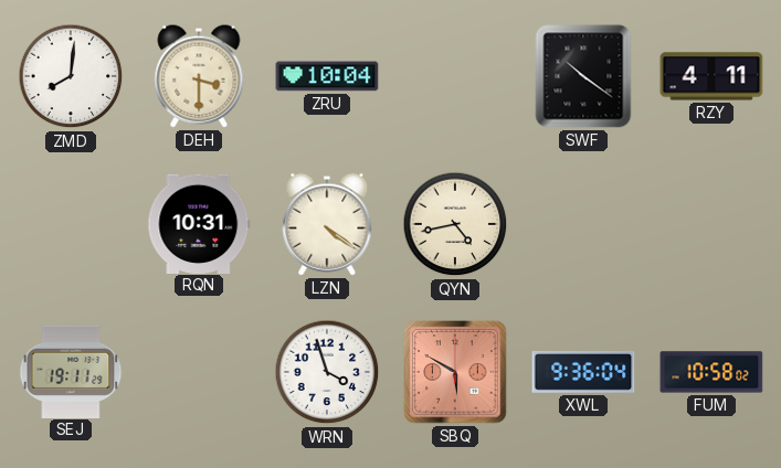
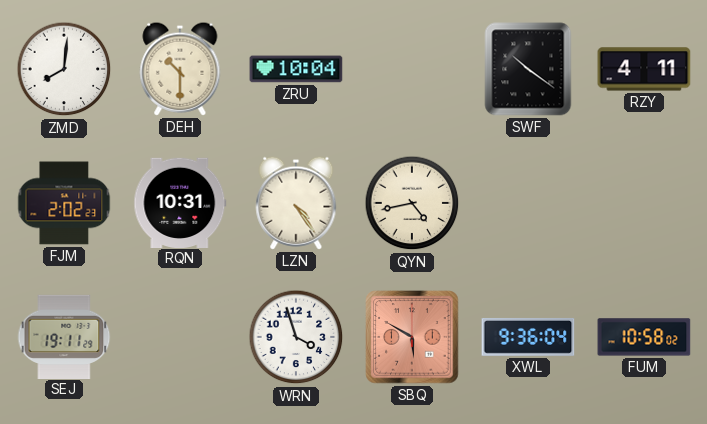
DEH: 3:30 -> 10:30
FJM: none -> 2:02
LZN: 4:21 -> 4:24
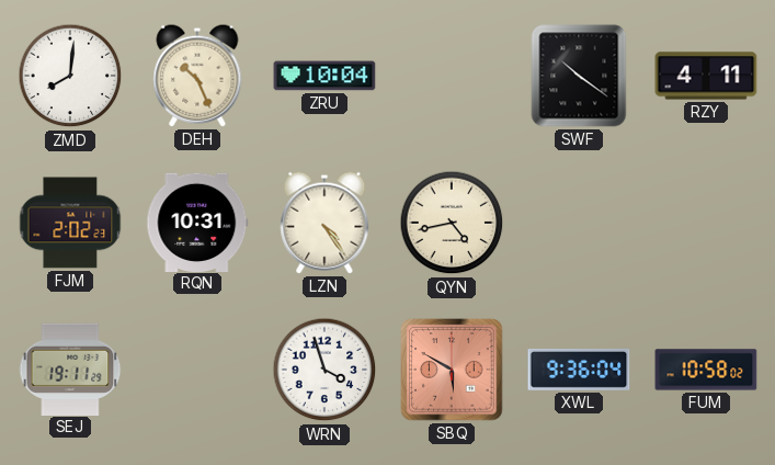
DEH: 10:30 -> 10:26
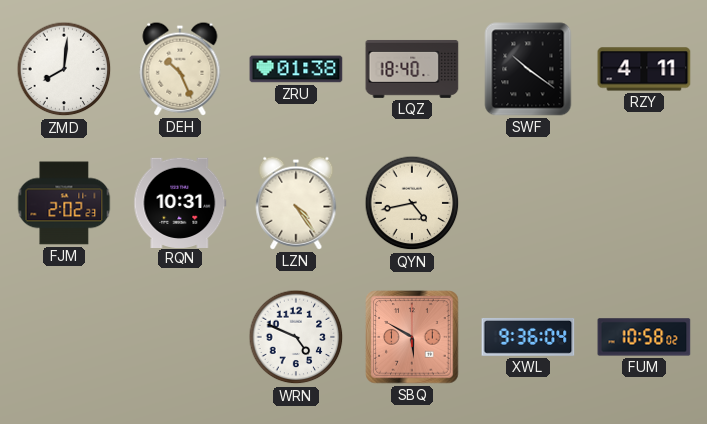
ZRU: 10:04 -> 01:38
LQZ: none -> 18:40
SEJ: 19:11 -> none
WRN: 3:57 -> 4:49
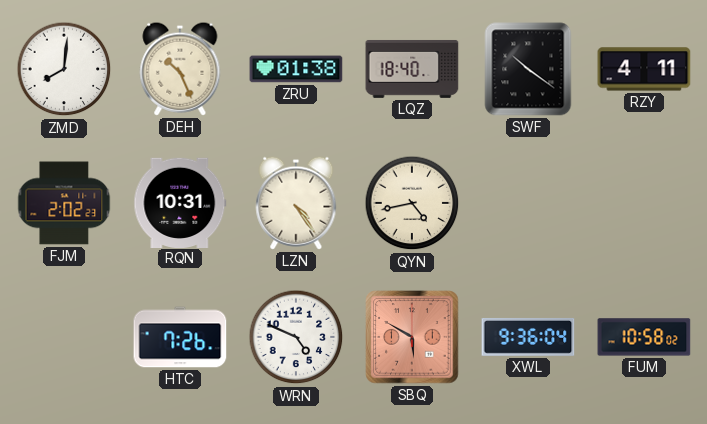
HTC: none -> 7:26
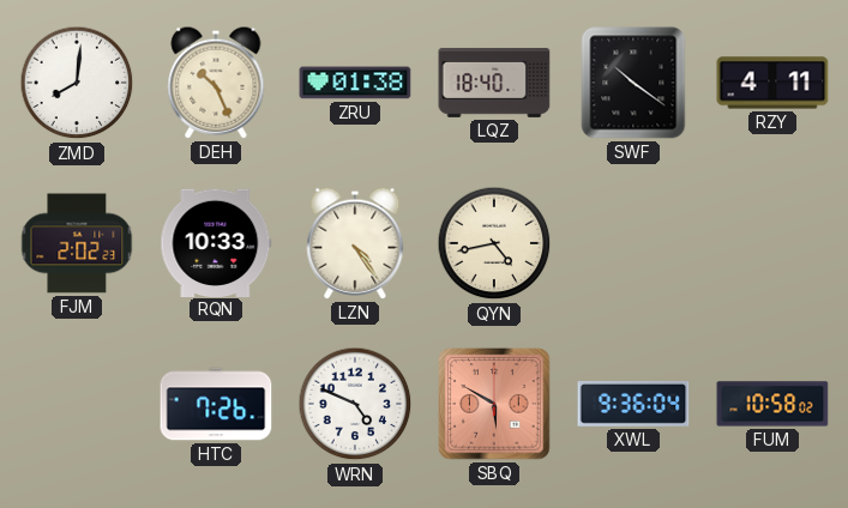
RQN: 10:31 -> 10:33
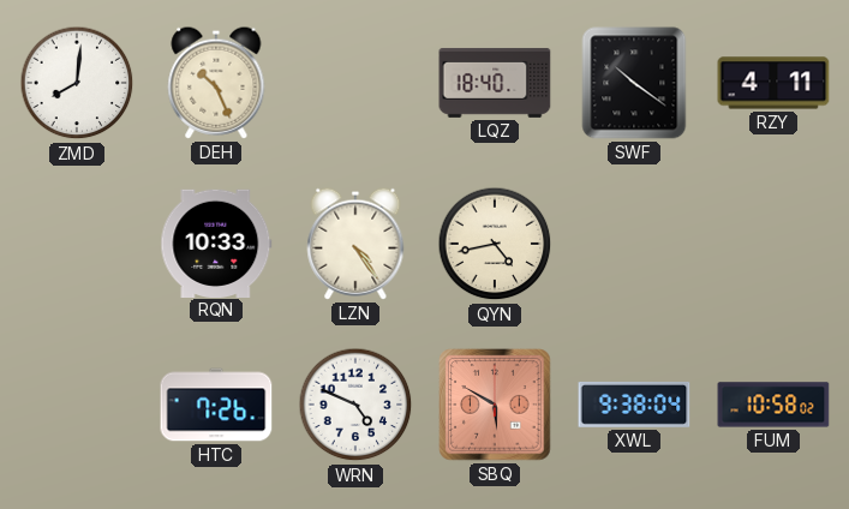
ZRU: 01:38 -> none
FJM: 2:02 -> none
XWL: 9:36 -> 9:38
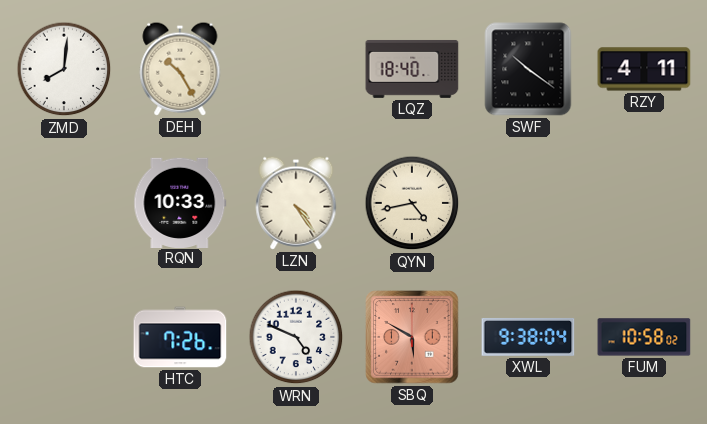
DEH: 10:26 -> 10:25
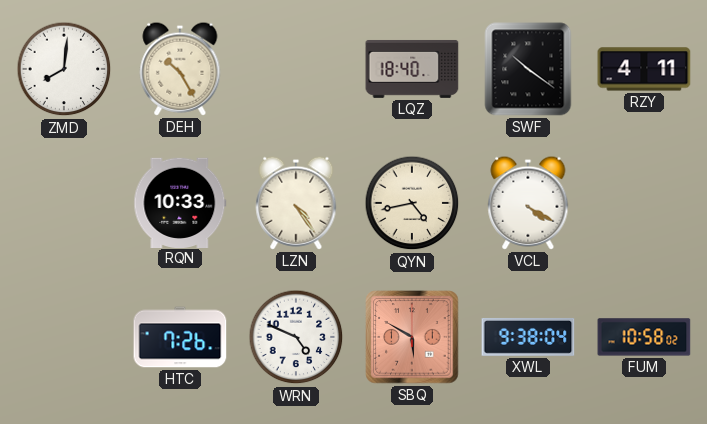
VCL: none -> 4:20
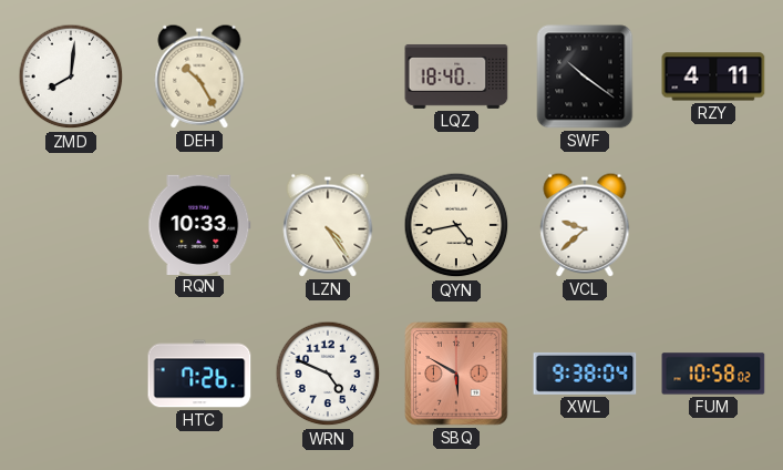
VCL: 4:20 -> 9:38
